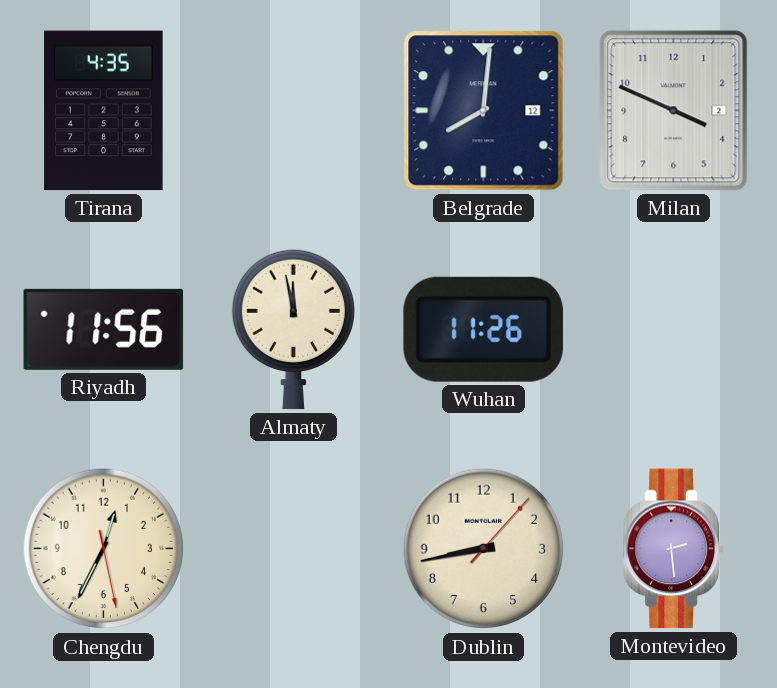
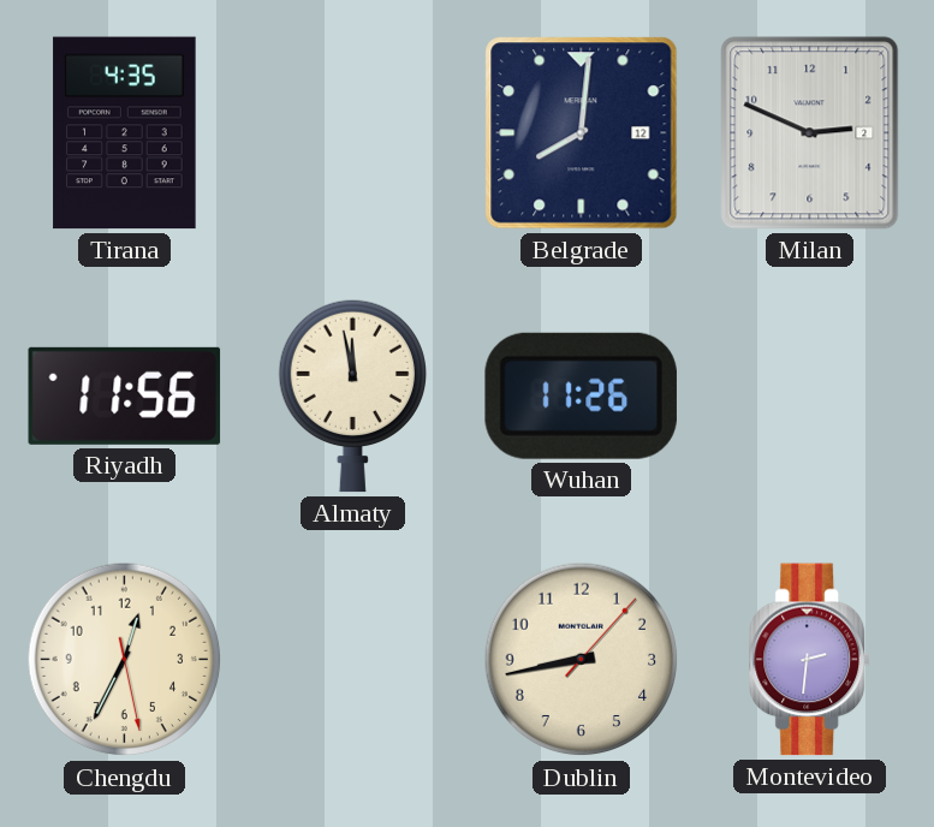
Milan: 3:49 -> 2:49
Montevideo: 2:29 -> 2:31
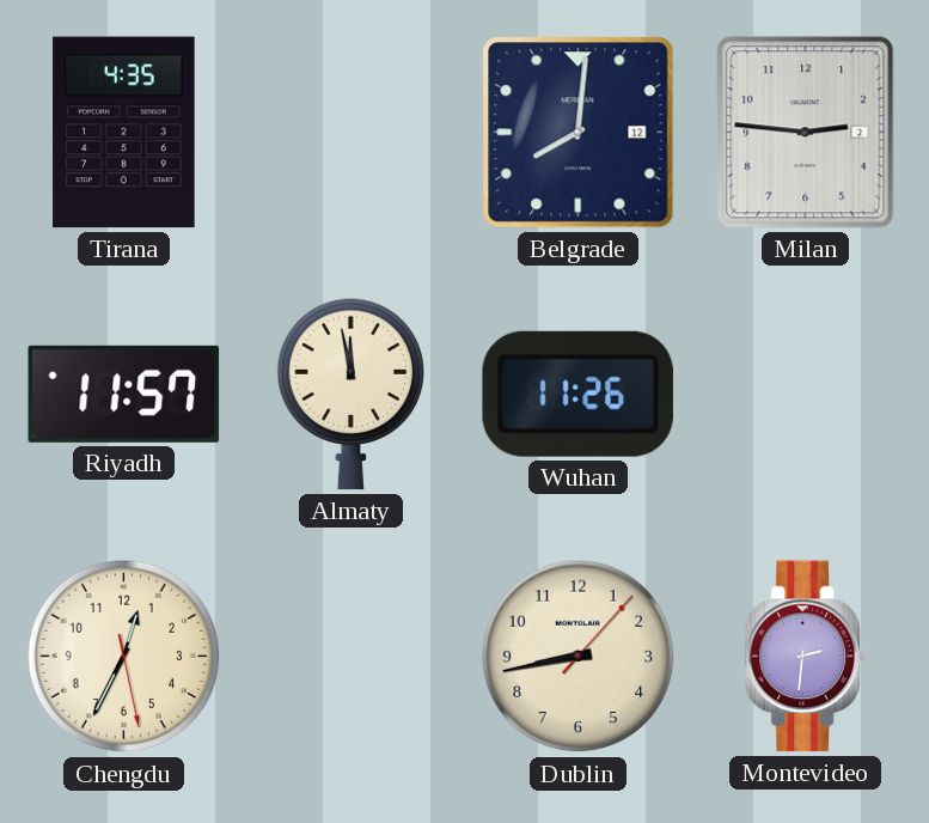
Milan: 2:49 -> 2:46
Riyadh: 11:56 -> 11:57
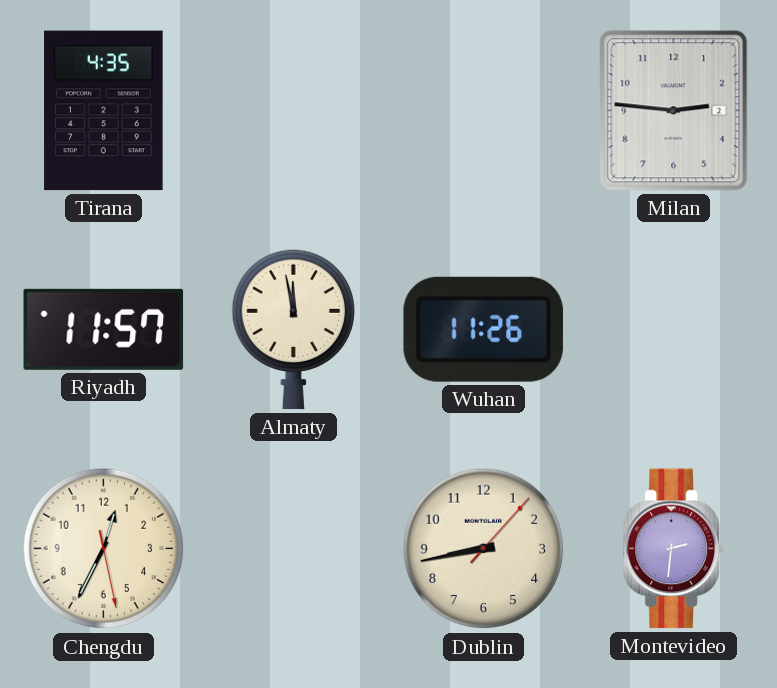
Belgrade: 8:01 -> none
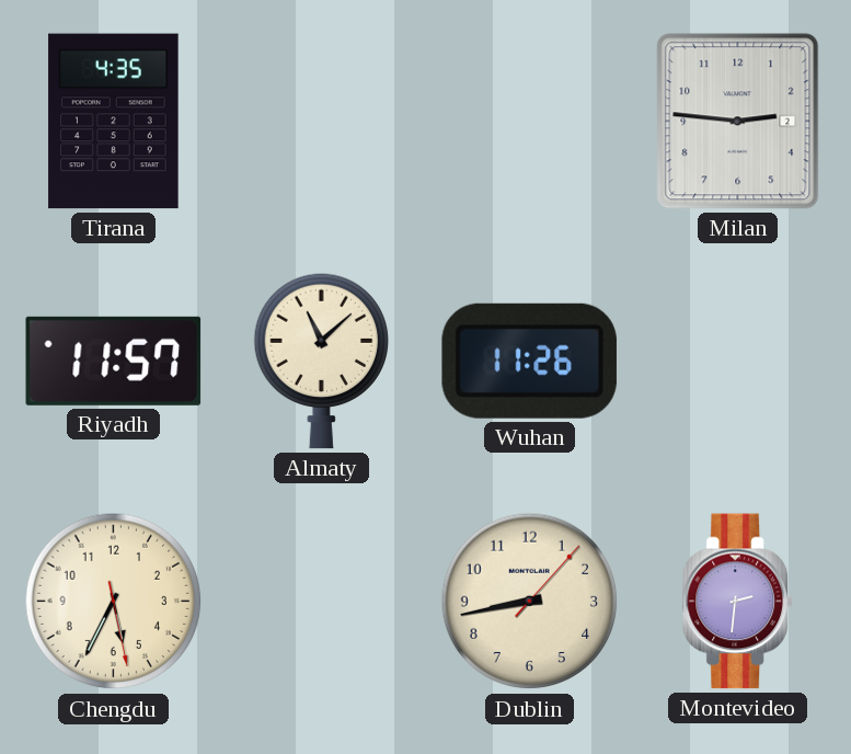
Almaty: 11:58 -> 11:08
Chengdu: 12:34 -> 5:34
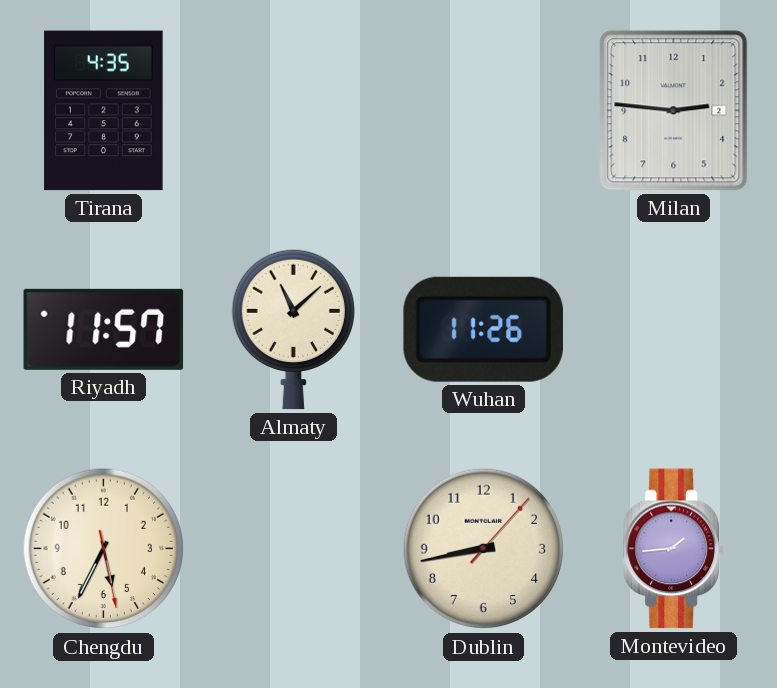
Montevideo: 2:31 -> 1:44
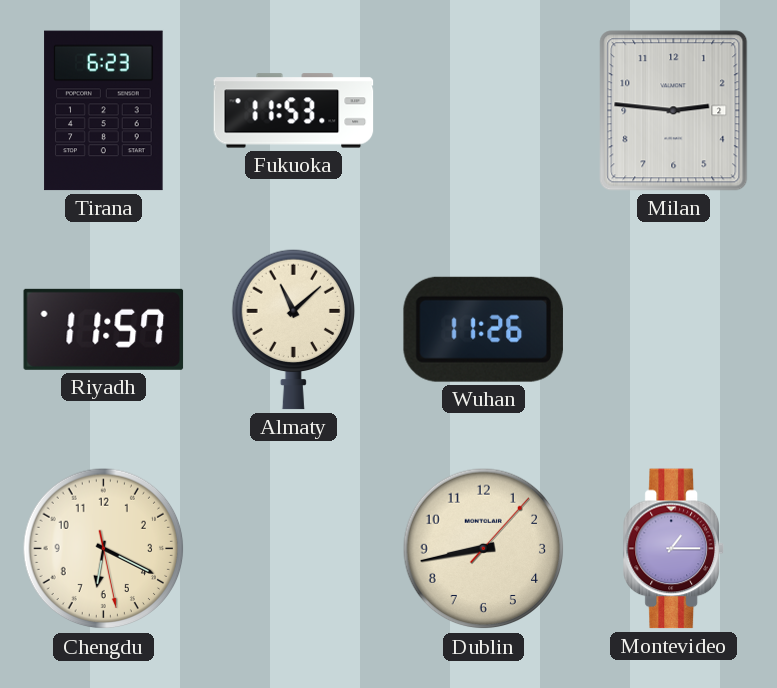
Tirana: 4:35 -> 6:23
Fukuoka: none -> 11:53
Chengdu: 5:34 -> 6:19
Montevideo: 1:44 -> 1:15
